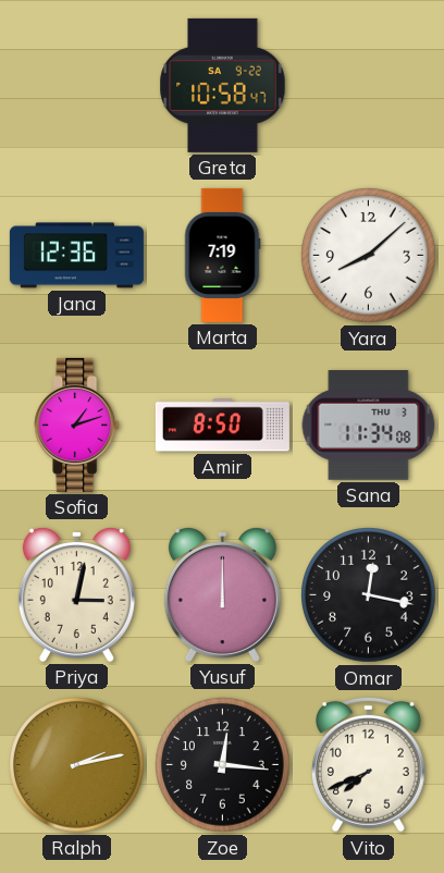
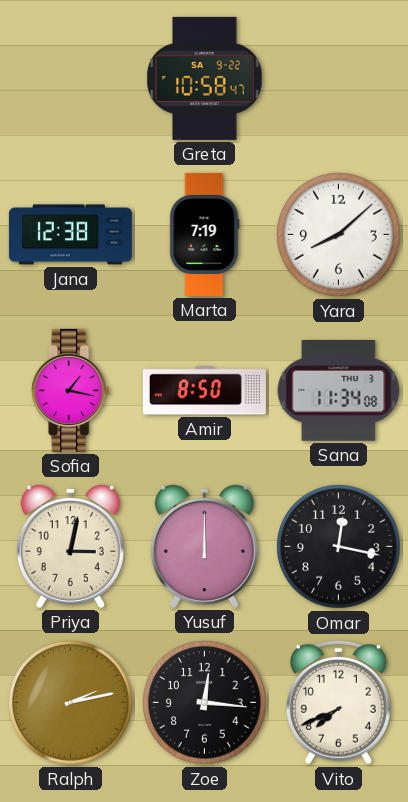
Jana: 12:36 -> 12:38
Sofia: 1:12 -> 1:17
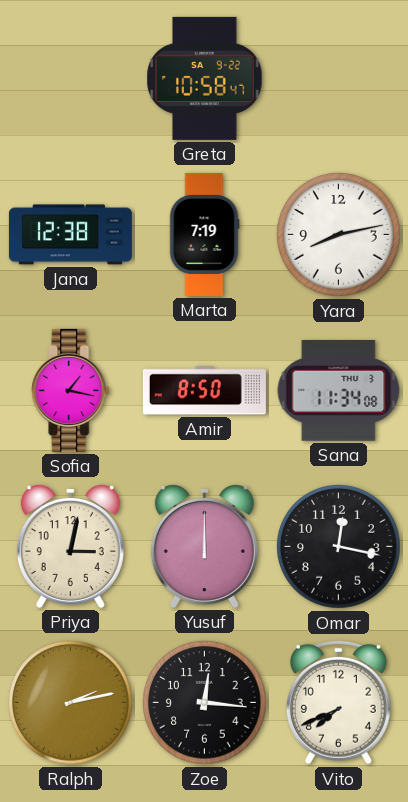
Yara: 8:08 -> 8:13
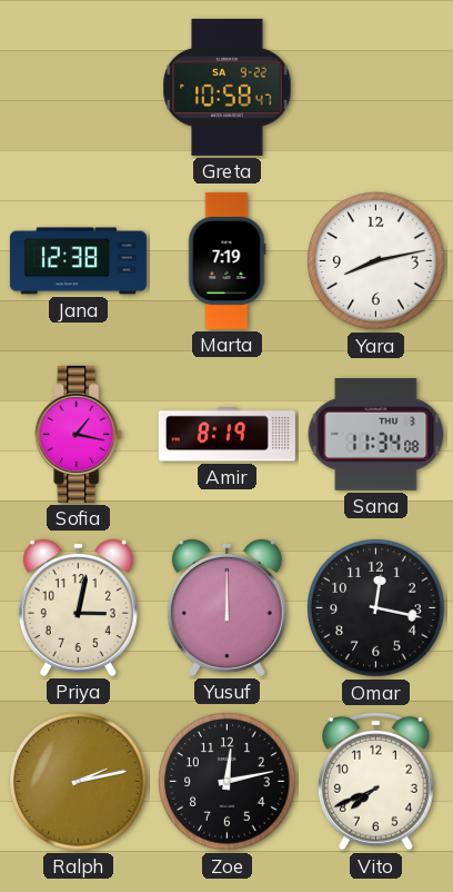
Amir: 8:50 -> 8:19
Zoe: 12:16 -> 12:13
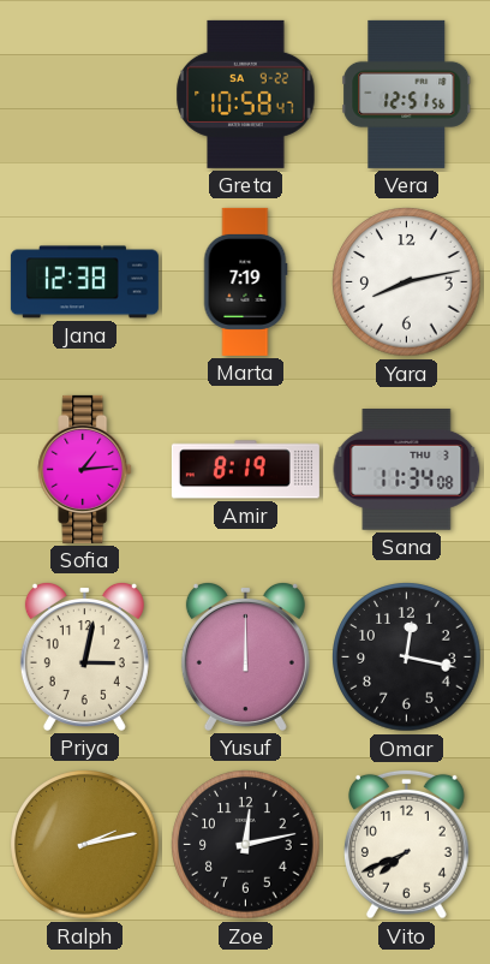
Vera: none -> 12:51
Sofia: 1:17 -> 1:14
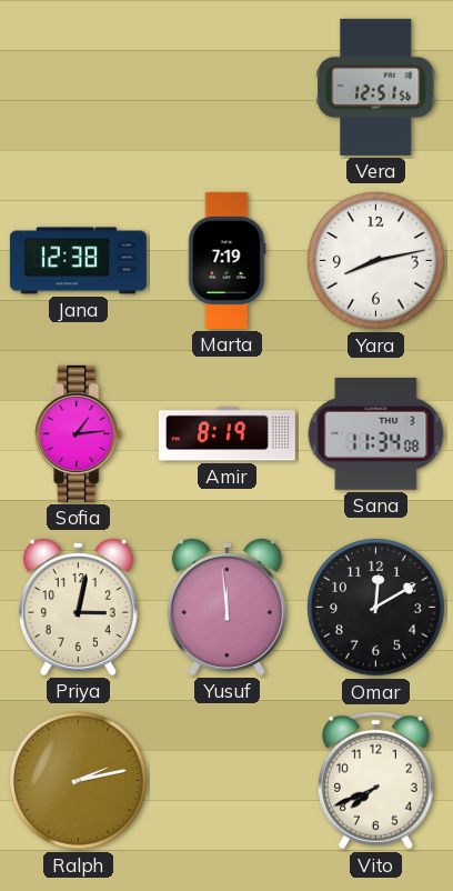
Greta: 10:58 -> none
Yusuf: 12:00 -> 11:59
Omar: 12:17 -> 12:10
Zoe: 12:13 -> none
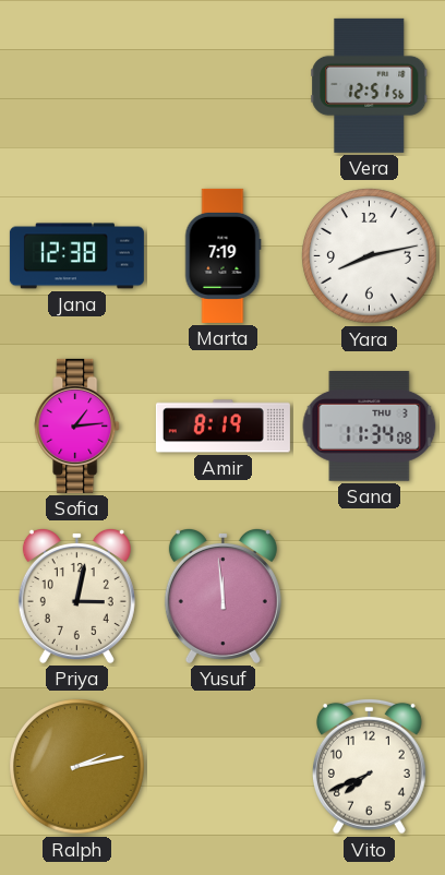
Omar: 12:10 -> none
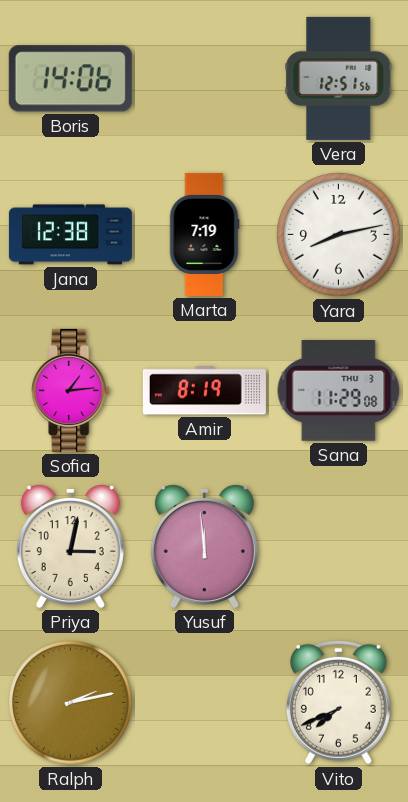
Boris: none -> 14:06
Sana: 11:34 -> 11:29
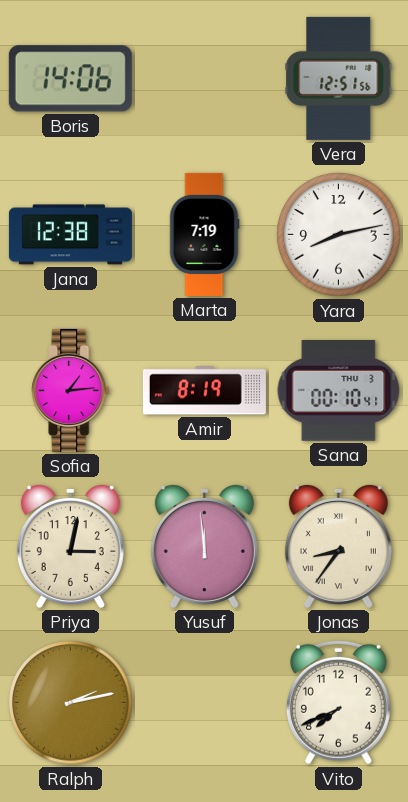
Sana: 11:29 -> 00:10
Jonas: none -> 8:36
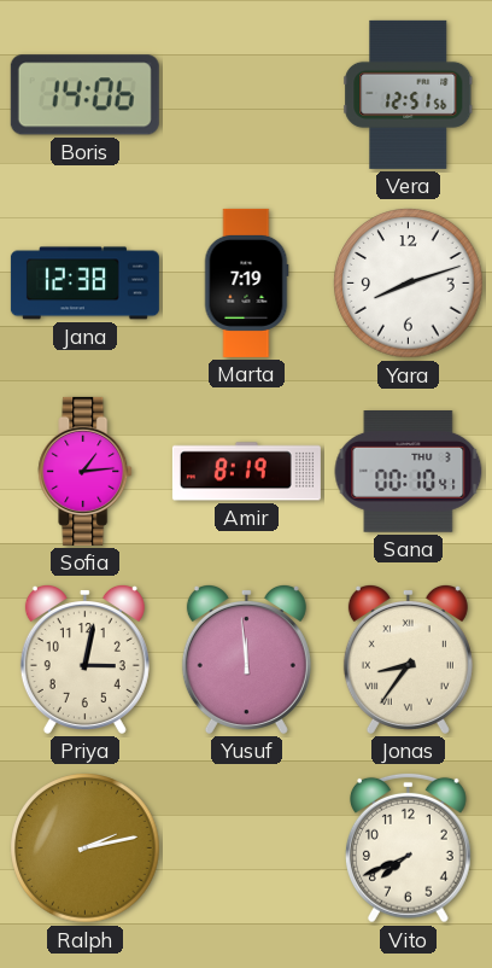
Yara: 8:13 -> 8:12
